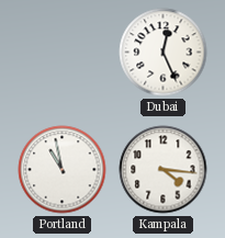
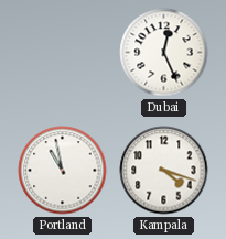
Kampala: 4:16 -> 4:18
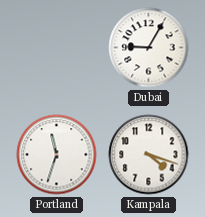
Dubai: 12:26 -> 9:05
Portland: 10:58 -> 11:33
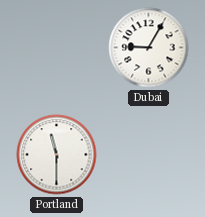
Portland: 11:33 -> 11:30
Kampala: 4:18 -> none
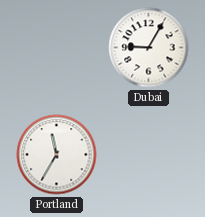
Portland: 11:30 -> 11:35
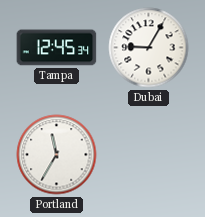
Tampa: none -> 12:45
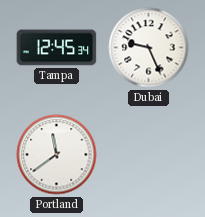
Dubai: 9:05 -> 9:26
Portland: 11:35 -> 11:39
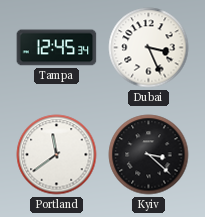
Dubai: 9:26 -> 3:26
Kyiv: none -> 3:22
